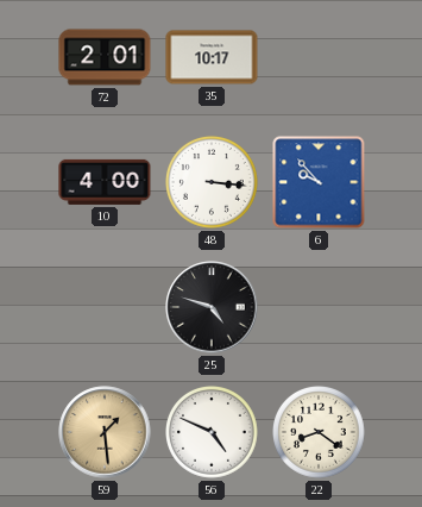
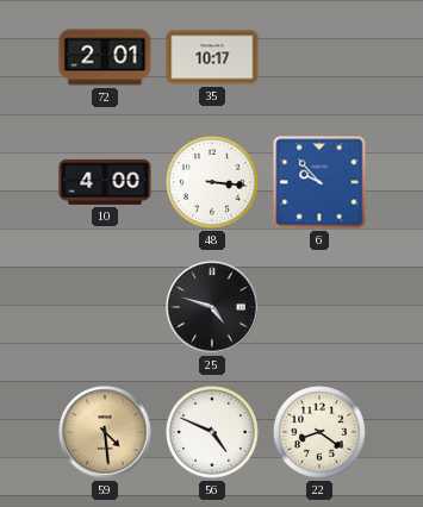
59: 1:29 -> 4:29
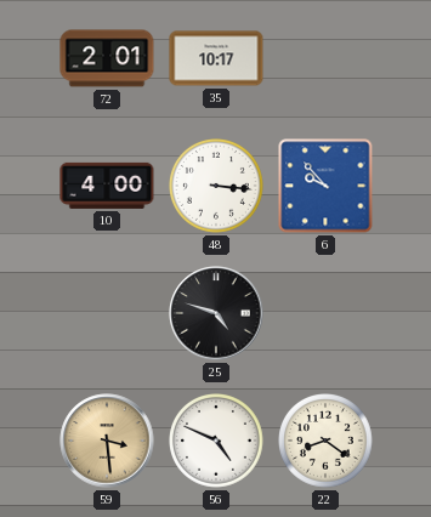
59: 4:29 -> 3:29
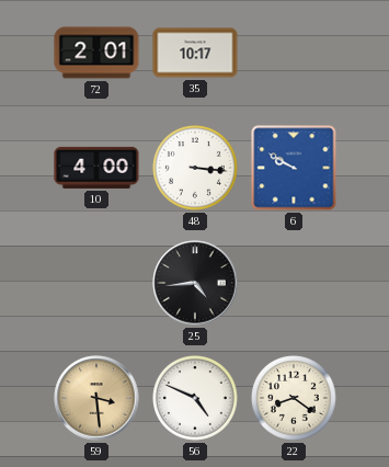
6: 9:53 -> 9:50
25: 4:48 -> 4:44
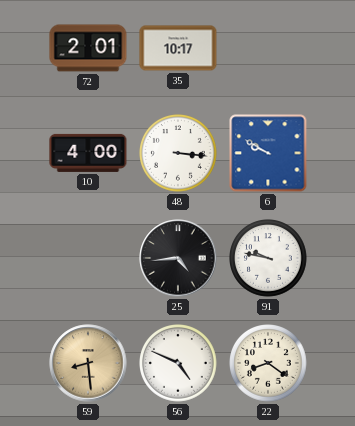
91: none -> 9:47
59: 3:29 -> 8:29
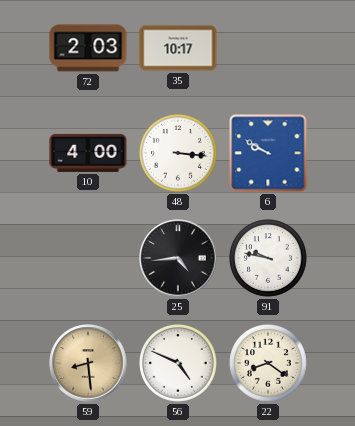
72: 2:01 -> 2:03
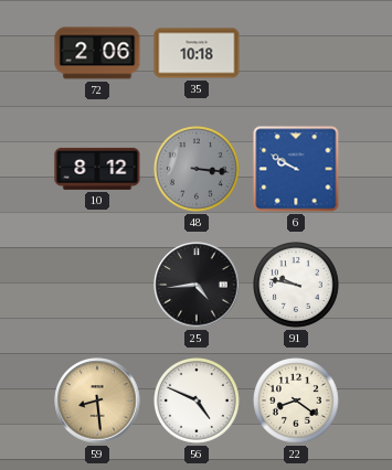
72: 2:03 -> 2:06
35: 10:17 -> 10:18
10: 4:00 -> 8:12
48 dial: white -> grey
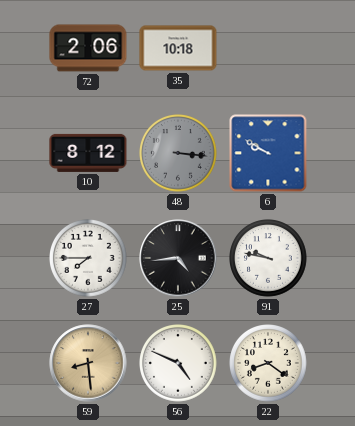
27: none -> 7:45
